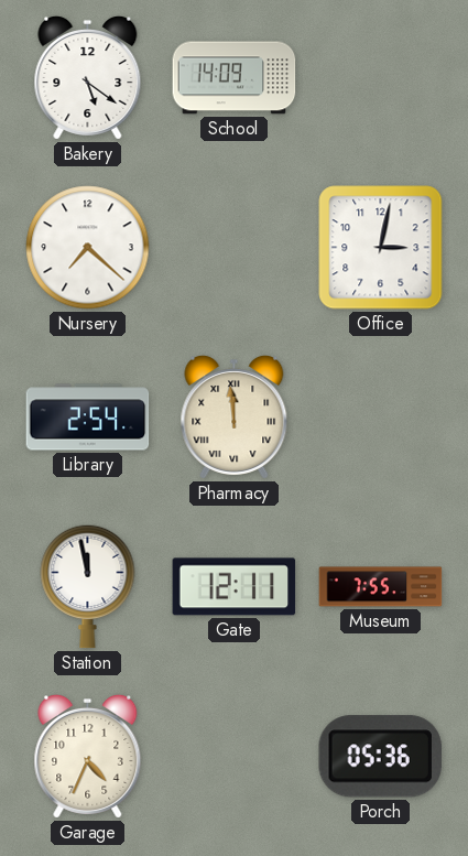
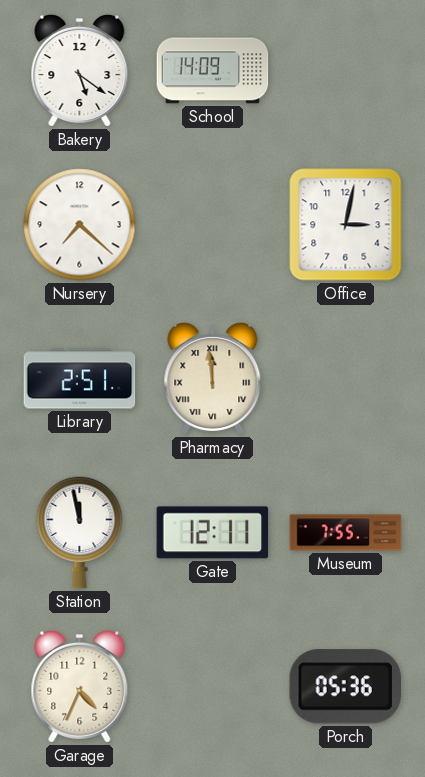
Library: 2:54 -> 2:51
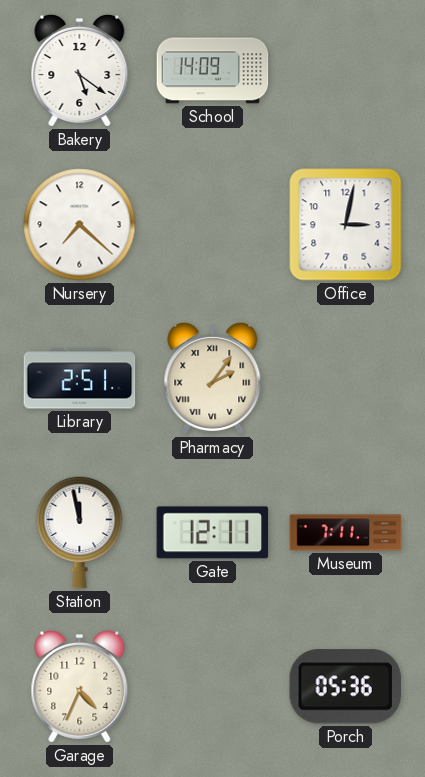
Pharmacy: 11:59 -> 2:06
Museum: 7:55 -> 7:11
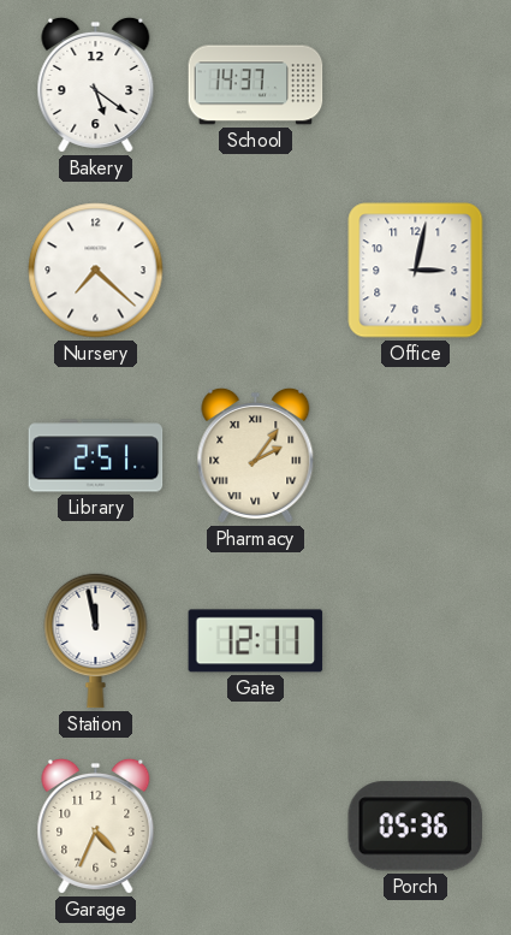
School: 14:09 -> 14:37
Museum: 7:11 -> none
